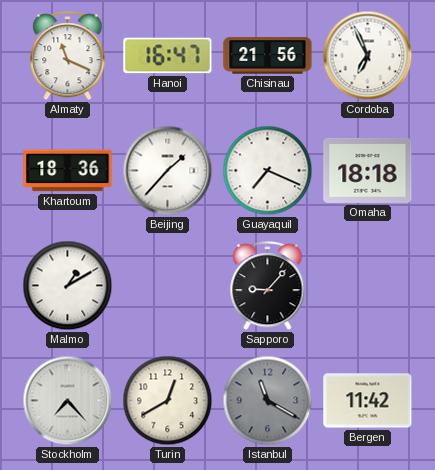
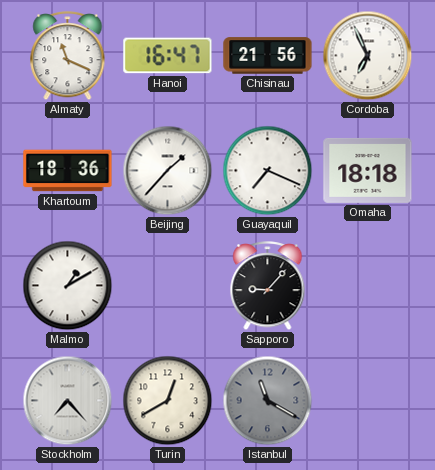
Bergen: 11:42 -> none
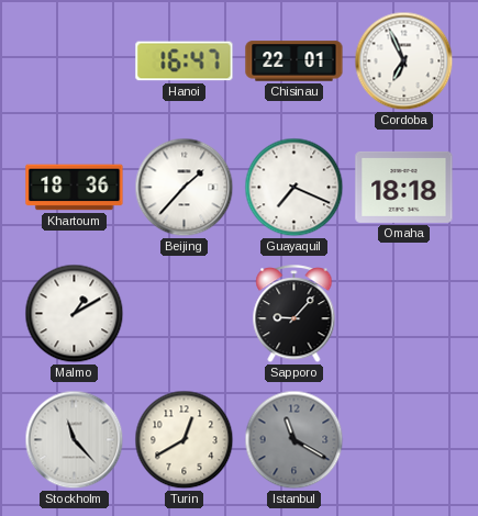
Almaty: 11:19 -> none
Chisinau: 21:56 -> 22:01
Stockholm: 7:23 -> 11:23
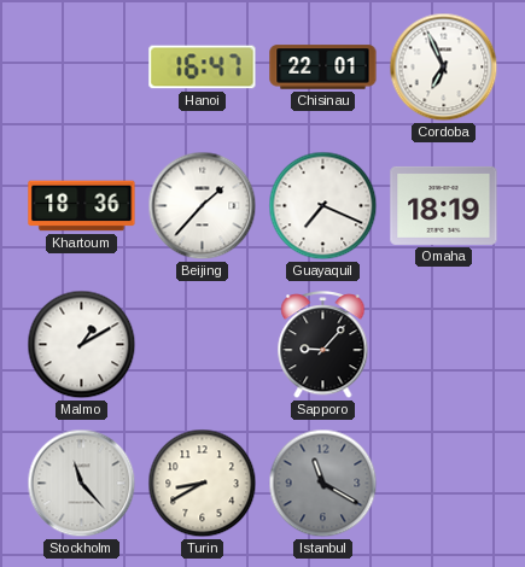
Omaha: 18:18 -> 18:19
Turin: 12:40 -> 8:40
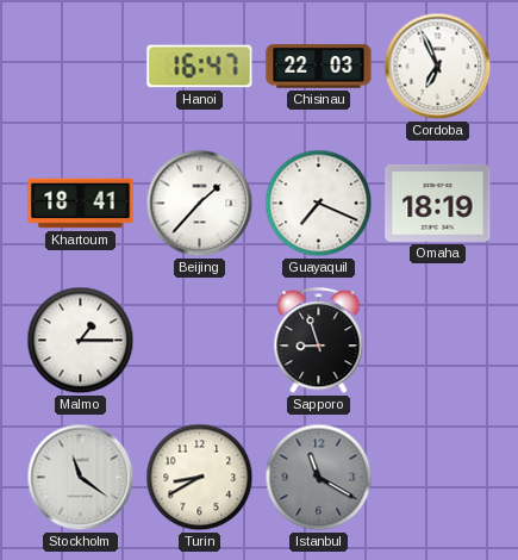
Chisinau: 22:01 -> 22:03
Khartoum: 18:36 -> 18:41
Malmo: 1:10 -> 1:15
Sapporo: 9:07 -> 8:57
Stockholm: 11:23 -> 11:21
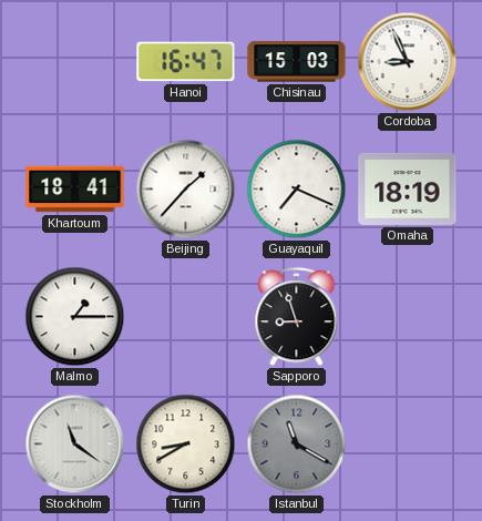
Chisinau: 22:03 -> 15:03
Cordoba: 6:56 -> 8:56
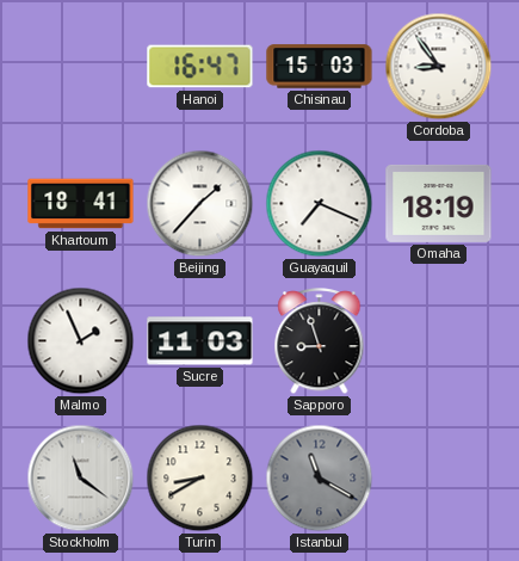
Cordoba: 8:56 -> 8:54
Malmo: 1:15 -> 1:56
Sucre: none -> 11:03
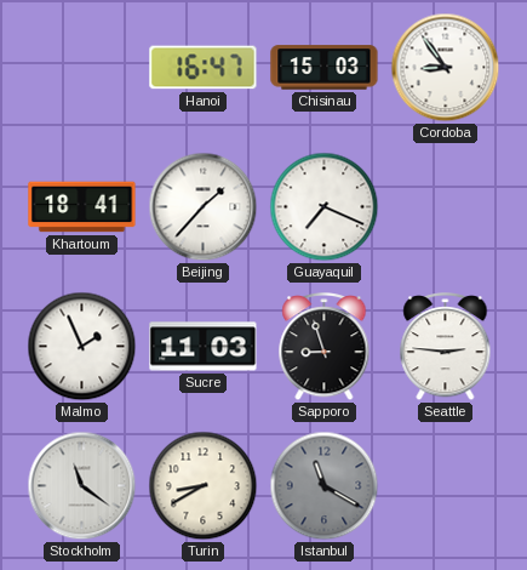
Omaha: 18:19 -> none
Seattle: none -> 2:46
